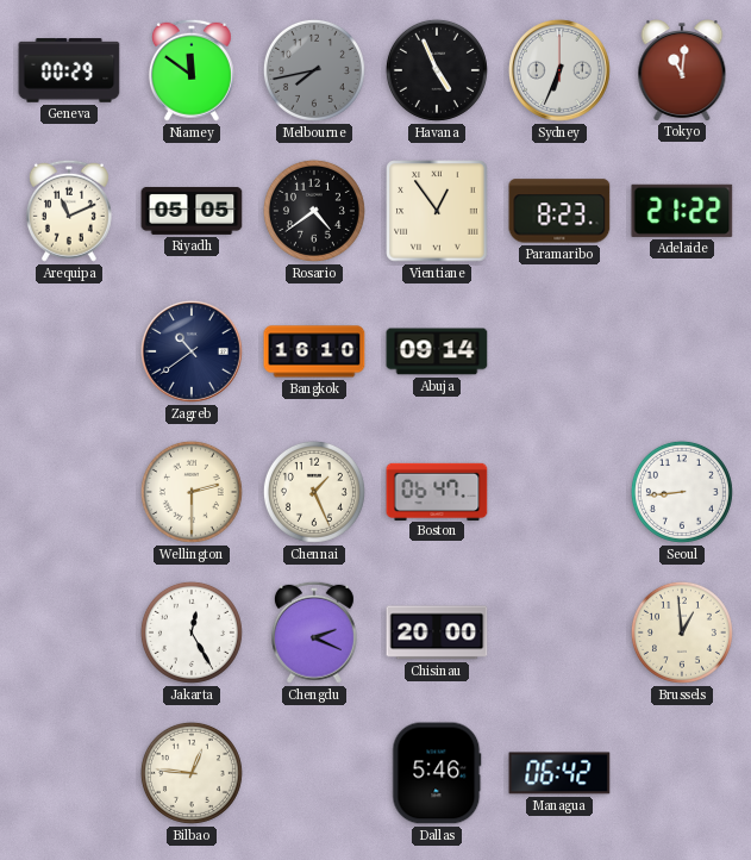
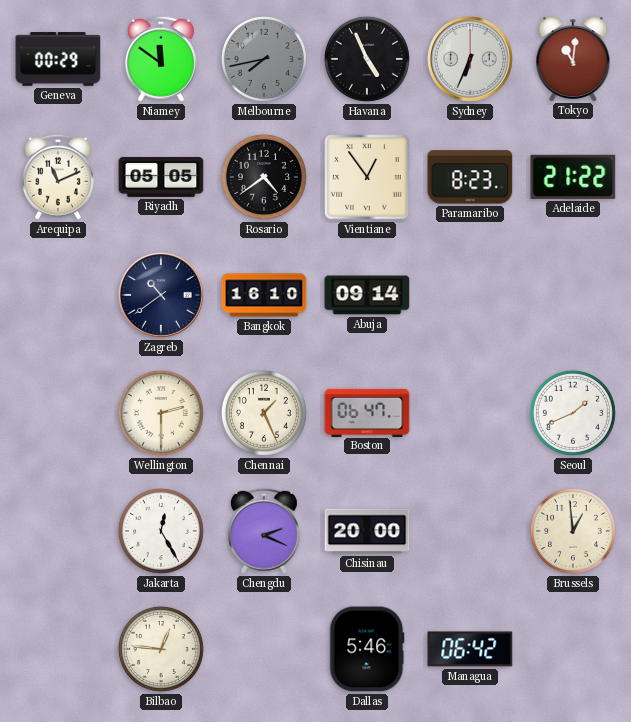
Seoul: 8:44 -> 1:41
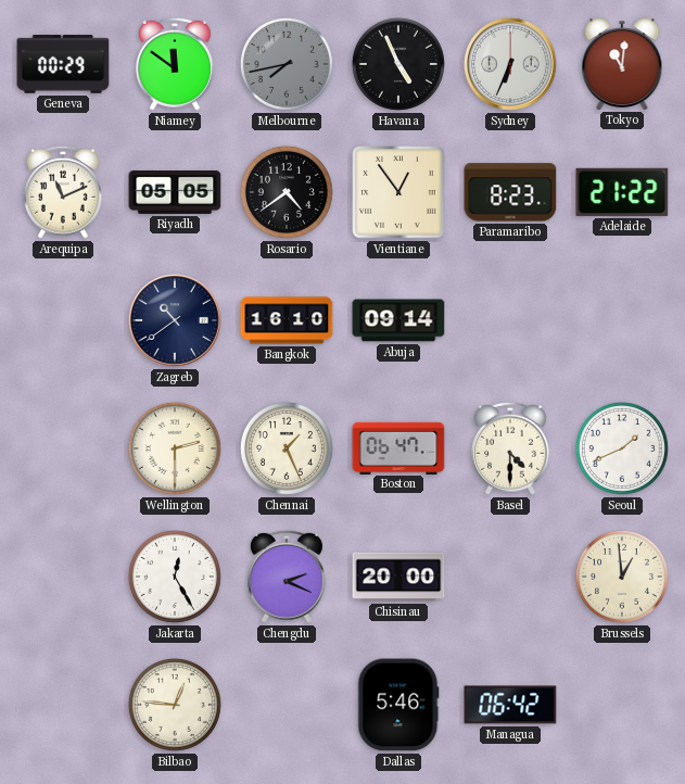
Basel: none -> 4:30
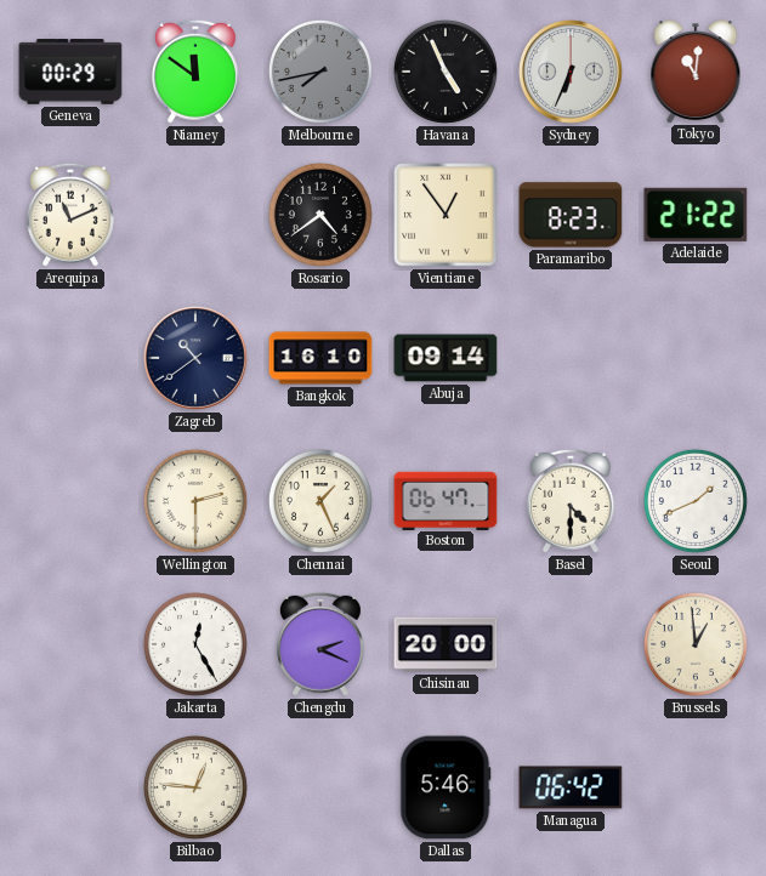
Riyadh: 05:05 -> none
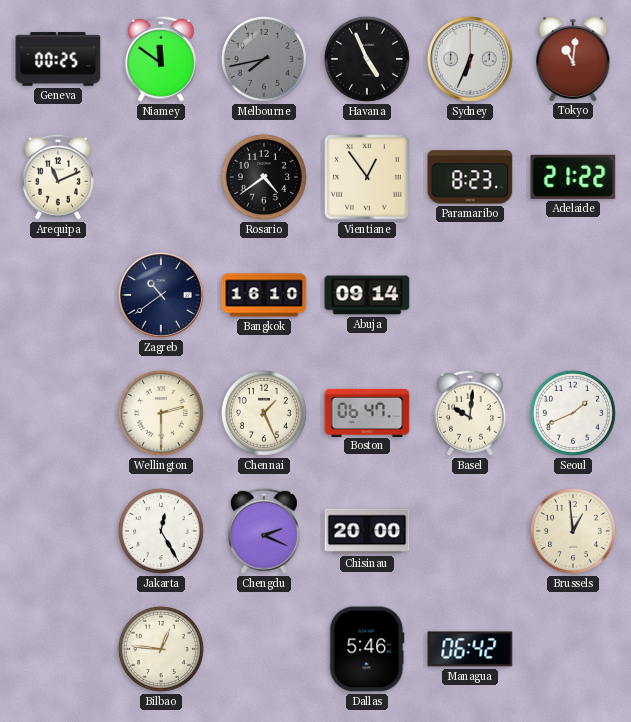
Geneva: 00:29 -> 00:25
Basel: 4:30 -> 10:01
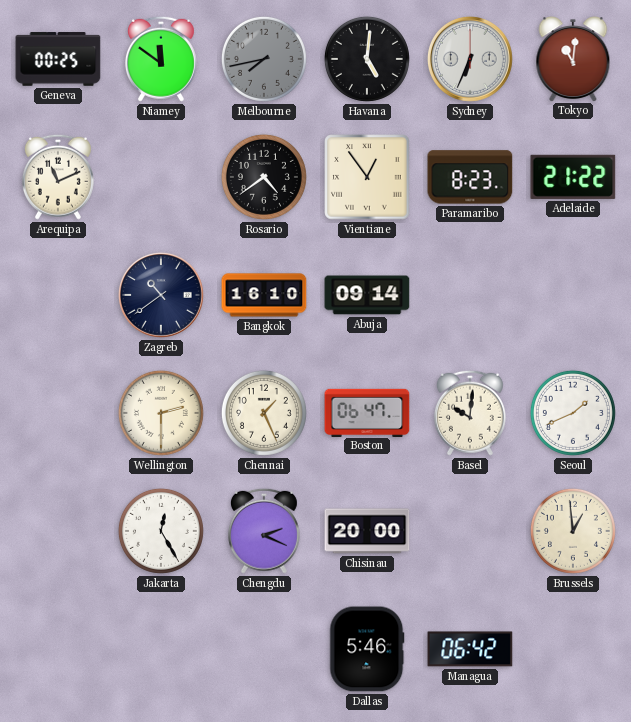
Havana: 4:56 -> 5:01
Bilbao: 12:46 -> none
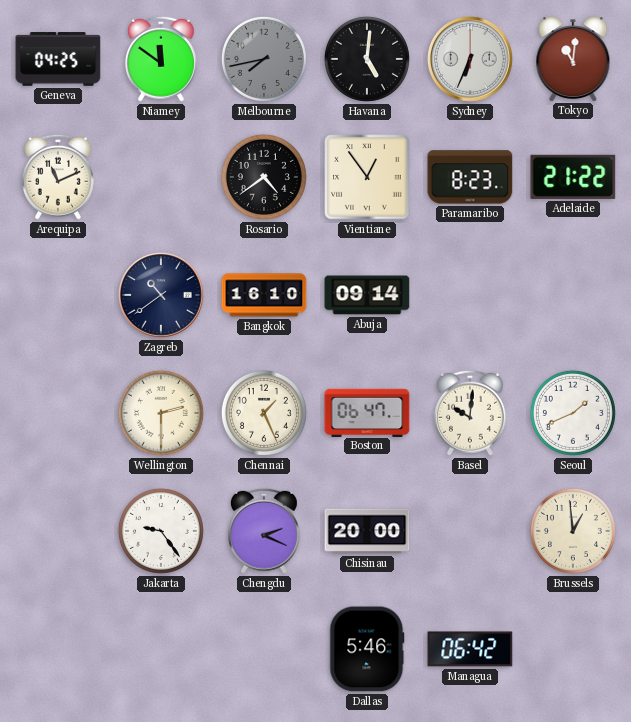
Geneva: 00:25 -> 04:25
Jakarta: 12:25 -> 9:24
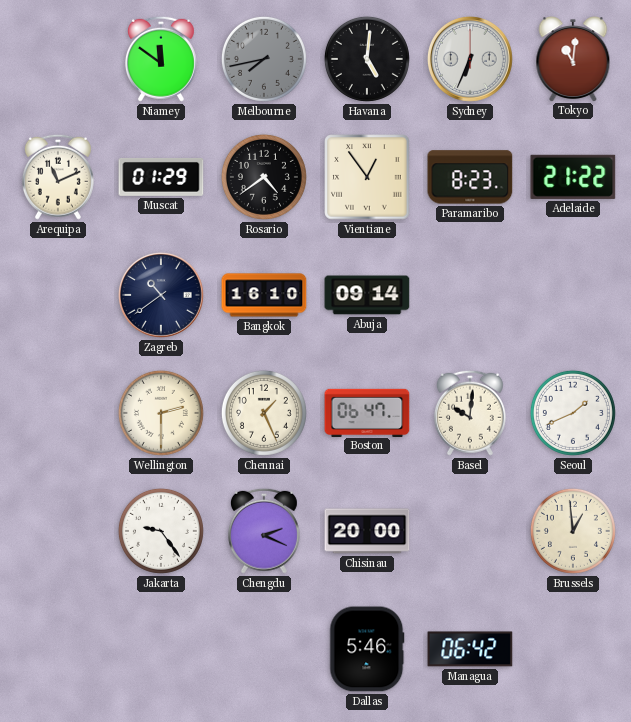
Geneva: 04:25 -> none
Muscat: none -> 01:29
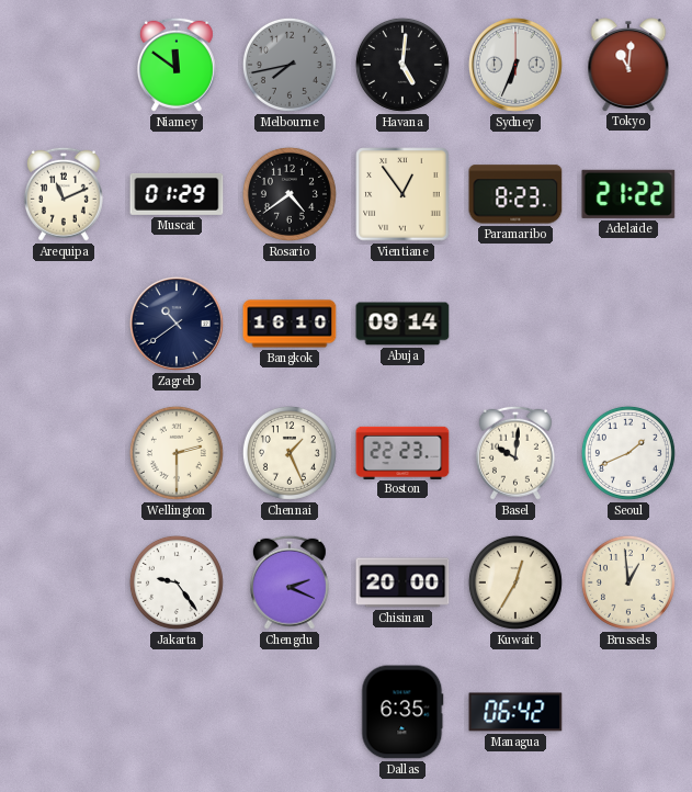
Boston: 06:47 -> 22:23
Kuwait: none -> 12:35
Dallas: 5:46 -> 6:35
